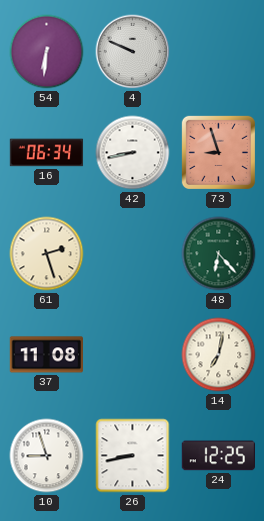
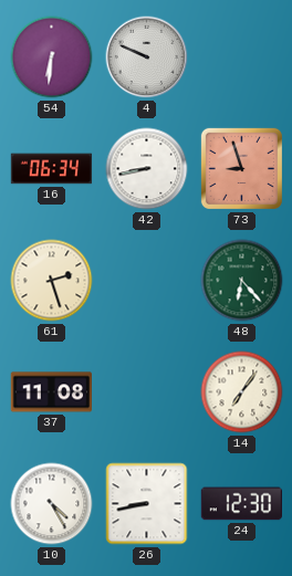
14: 7:02 -> 7:06
10: 8:57 -> 4:25
24: 12:25 -> 12:30
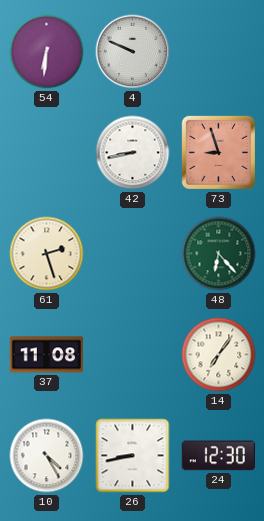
16: 06:34 -> none
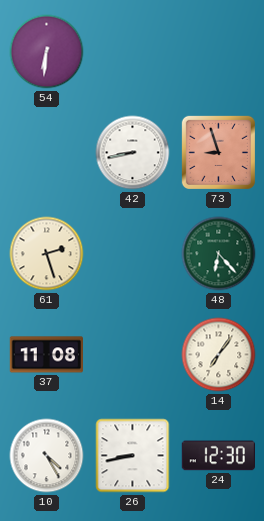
4: 9:49 -> none
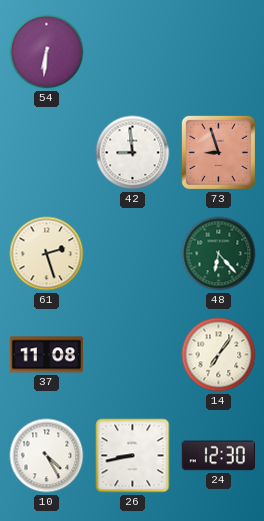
42: 8:43 -> 8:59
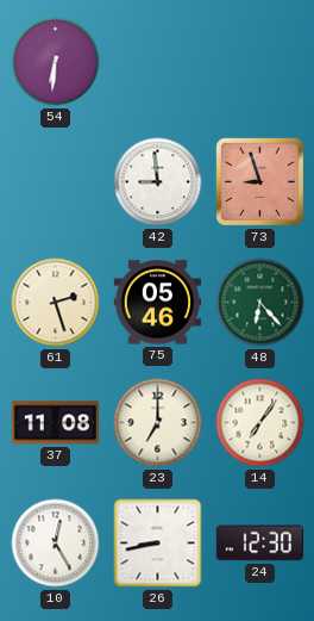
75: none -> 05:46
23: none -> 7:00
10: 4:25 -> 12:25
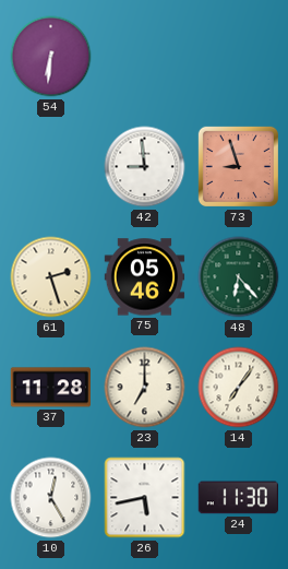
37: 11:08 -> 11:28
26: 8:43 -> 5:43
24: 12:30 -> 11:30
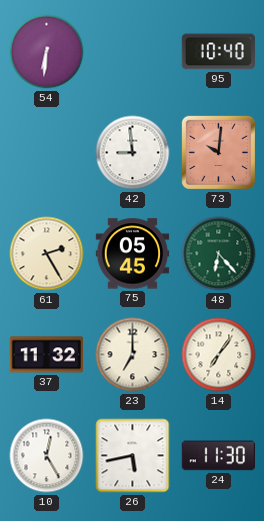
95: none -> 10:40
73: 8:57 -> 10:01
61: 2:27 -> 2:25
75: 05:46 -> 05:45
37: 11:28 -> 11:32
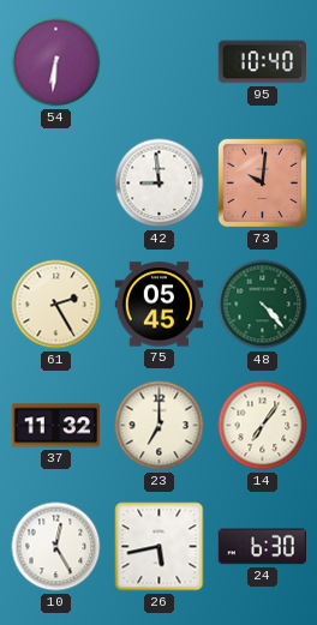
48: 6:23 -> 4:23
24: 11:30 -> 6:30
